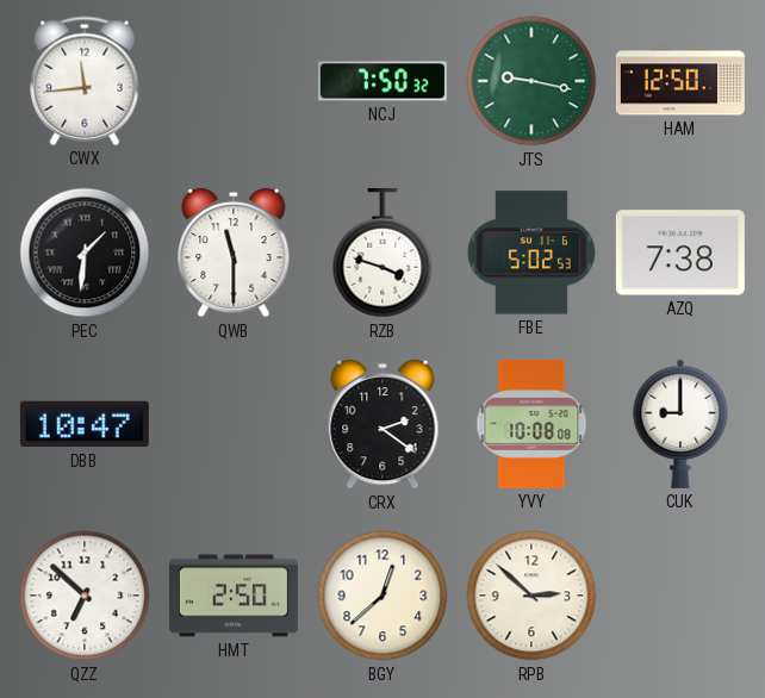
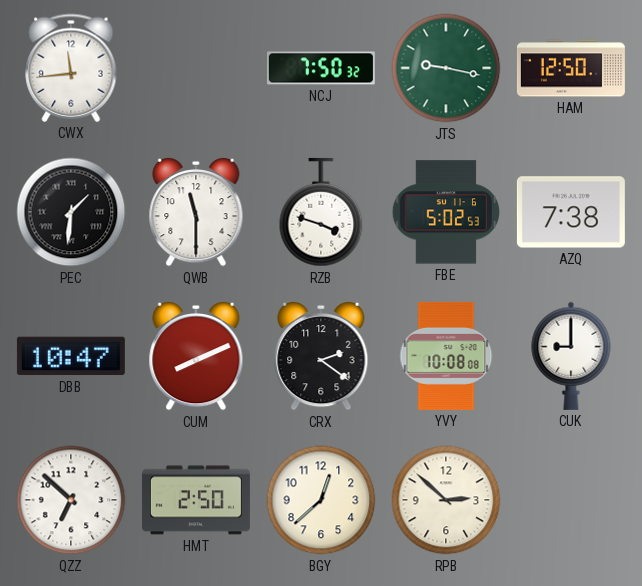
CUM: none -> 8:11
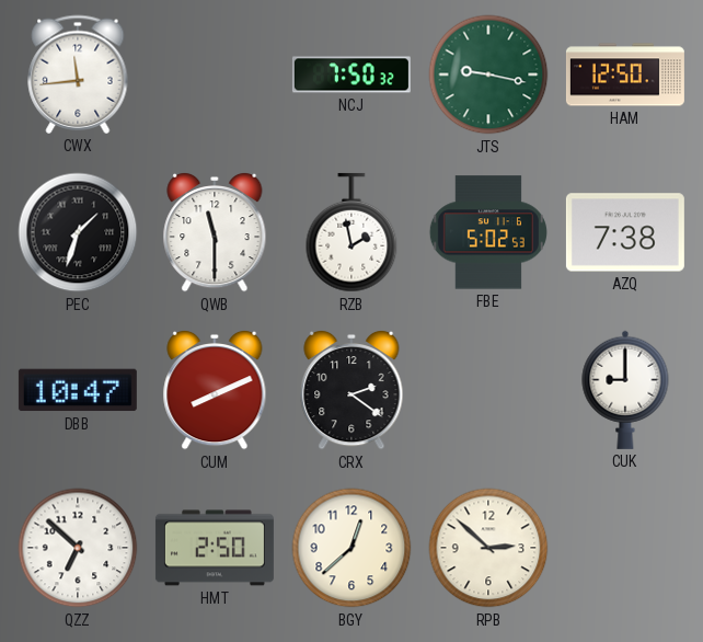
PEC: 1:31 -> 1:33
RZB: 3:48 -> 1:58
YVY: 10:08 -> none
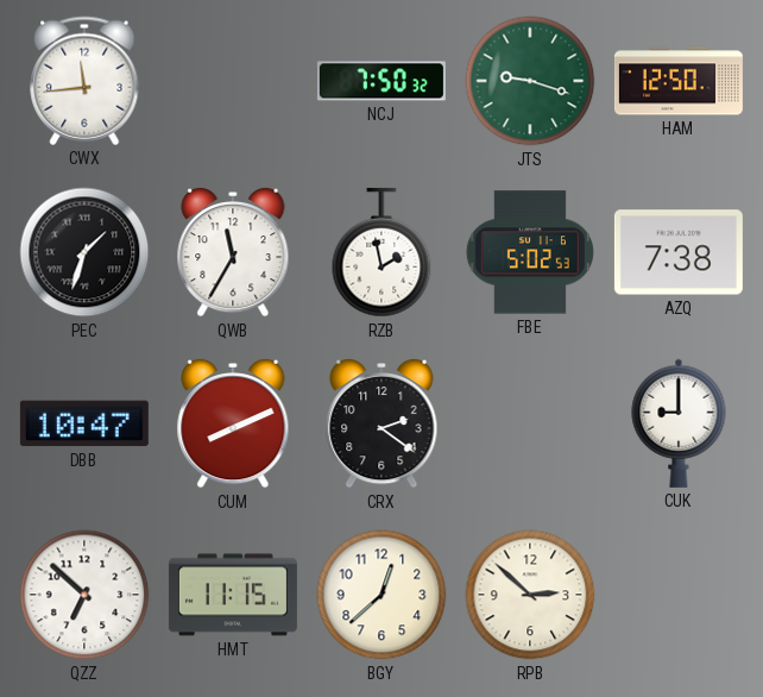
JTS: 9:17 -> 9:18
QWB: 11:30 -> 11:35
HMT: 2:50 -> 11:15
